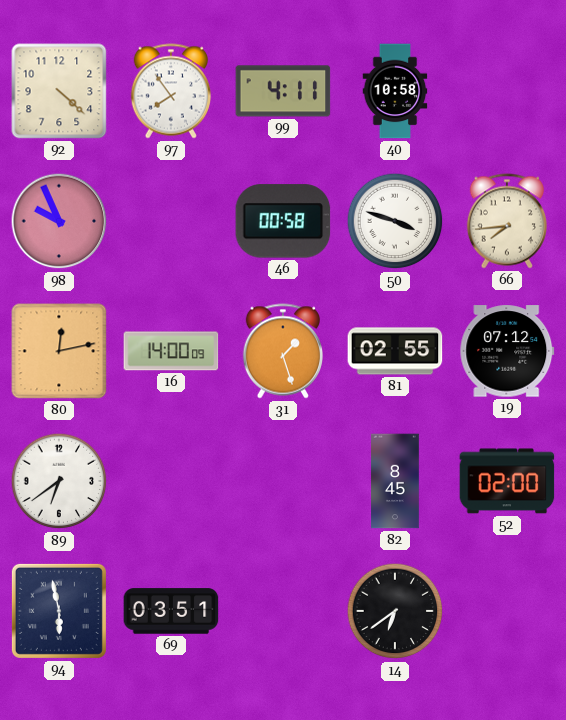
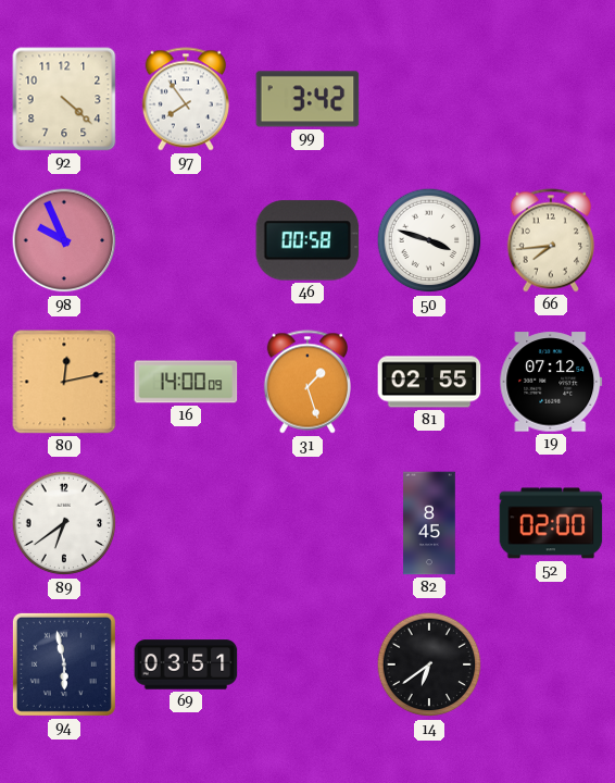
99: 4:11 -> 3:42
40: 10:58 -> none
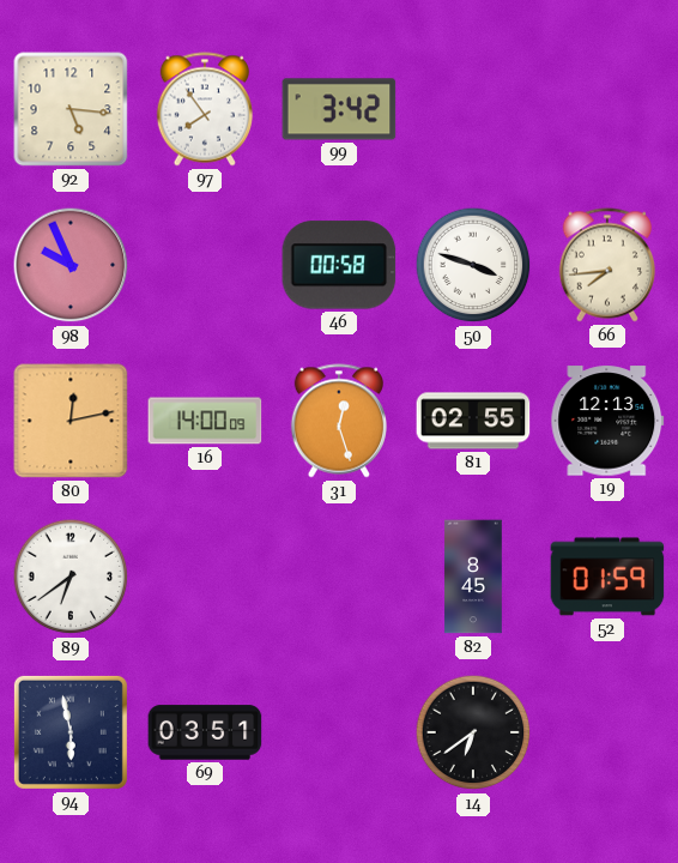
92: 4:22 -> 5:16
31: 1:27 -> 12:27
19: 07:12 -> 12:13
52: 02:00 -> 01:59
